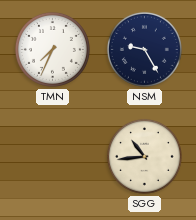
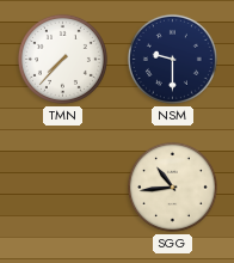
TMN: 7:34 -> 7:37
NSM: 9:25 -> 9:30
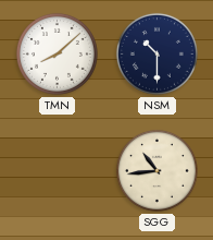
TMN: 7:37 -> 8:08
NSM: 9:30 -> 10:30
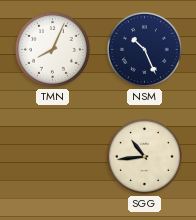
TMN: 8:08 -> 8:04
NSM: 10:30 -> 10:26
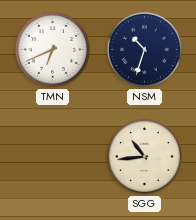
TMN: 8:04 -> 6:41
NSM: 10:26 -> 10:33
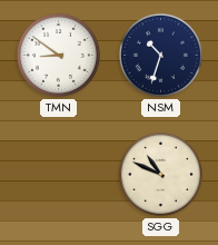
TMN: 6:41 -> 8:51
SGG: 10:44 -> 10:49
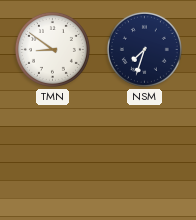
NSM: 10:33 -> 7:33
SGG: 10:49 -> none
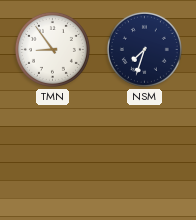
TMN: 8:51 -> 8:54
